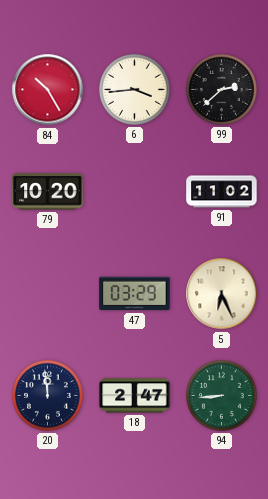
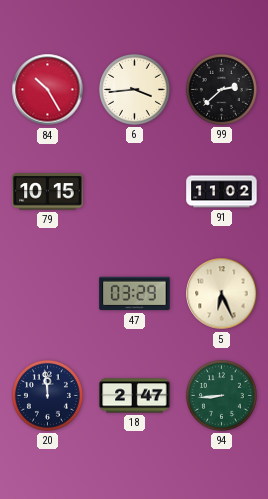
79: 10:20 -> 10:15
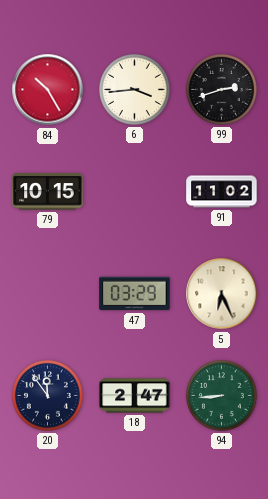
99: 2:38 -> 2:42
20: 11:59 -> 11:54
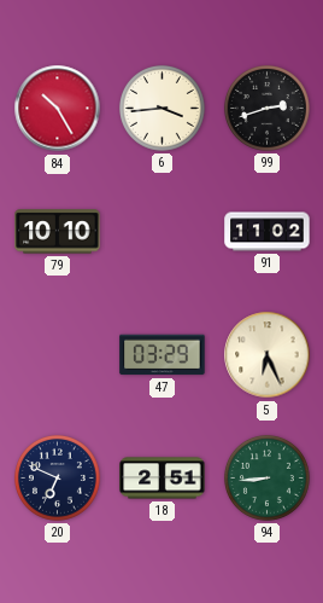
79: 10:15 -> 10:10
20: 11:54 -> 6:49
18: 2:47 -> 2:51
